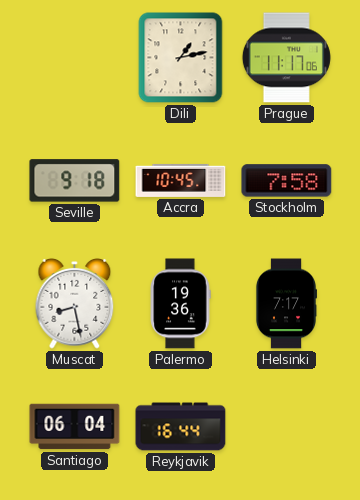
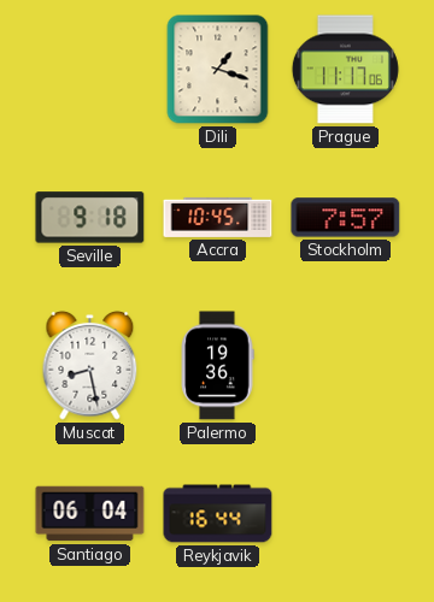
Dili: 1:13 -> 1:18
Stockholm: 7:58 -> 7:57
Helsinki: 7:17 -> none
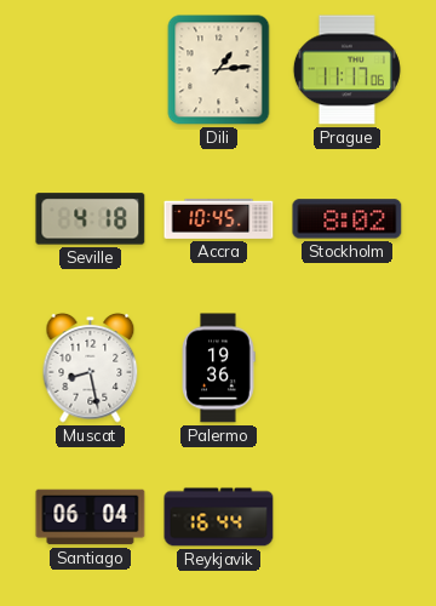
Dili: 1:18 -> 1:14
Seville: 9:18 -> 4:18
Stockholm: 7:57 -> 8:02
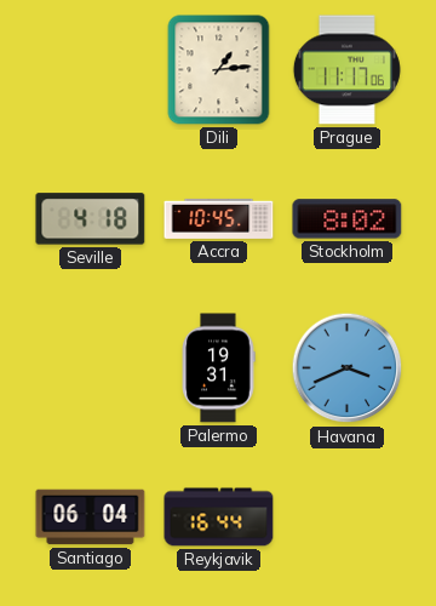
Muscat: 8:28 -> none
Palermo: 19:36 -> 19:31
Havana: none -> 3:41
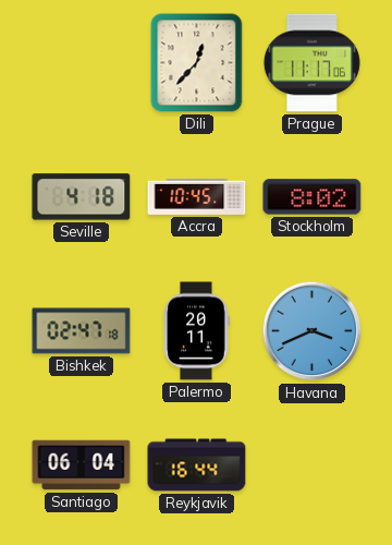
Dili: 1:14 -> 12:37
Bishkek: none -> 02:47
Palermo: 19:31 -> 20:11
